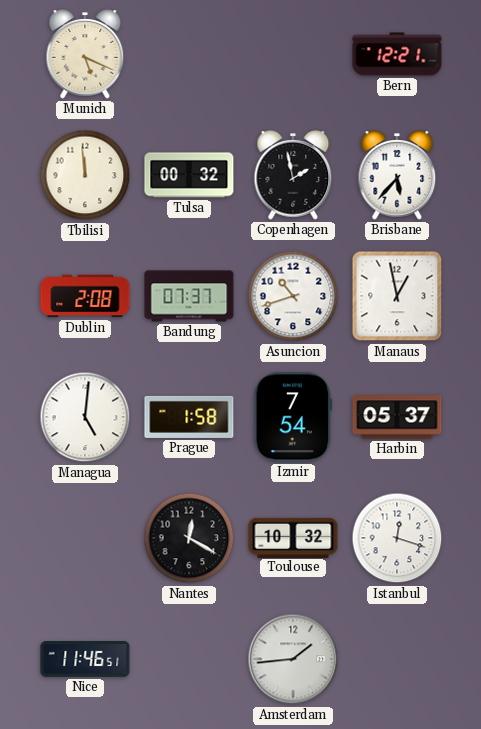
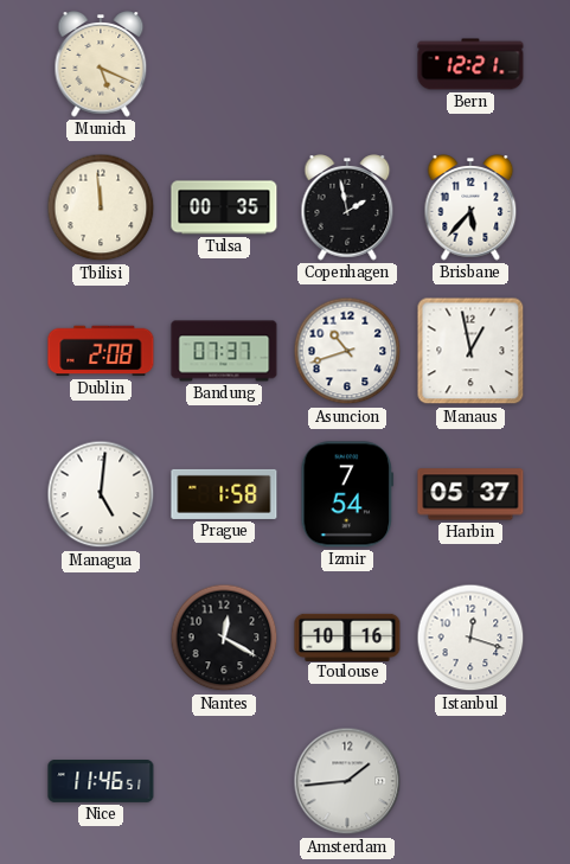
Tulsa: 00:32 -> 00:35
Toulouse: 10:32 -> 10:16
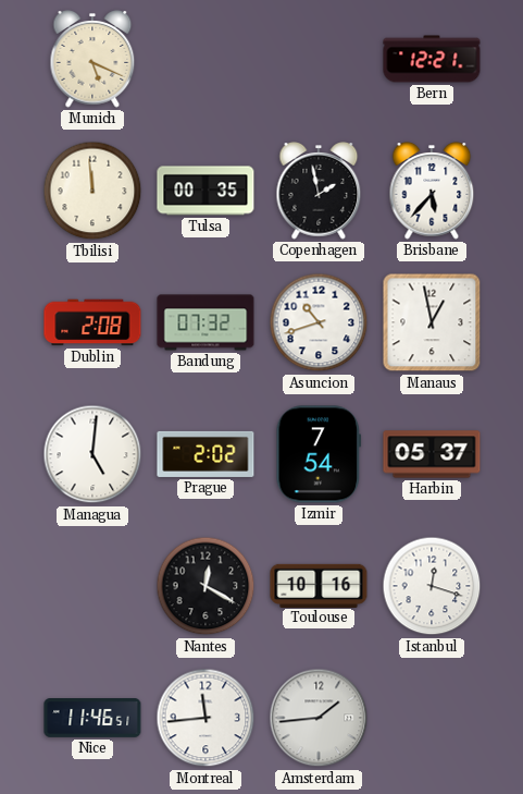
Bandung: 07:37 -> 07:32
Prague: 1:58 -> 2:02
Montreal: none -> 11:44
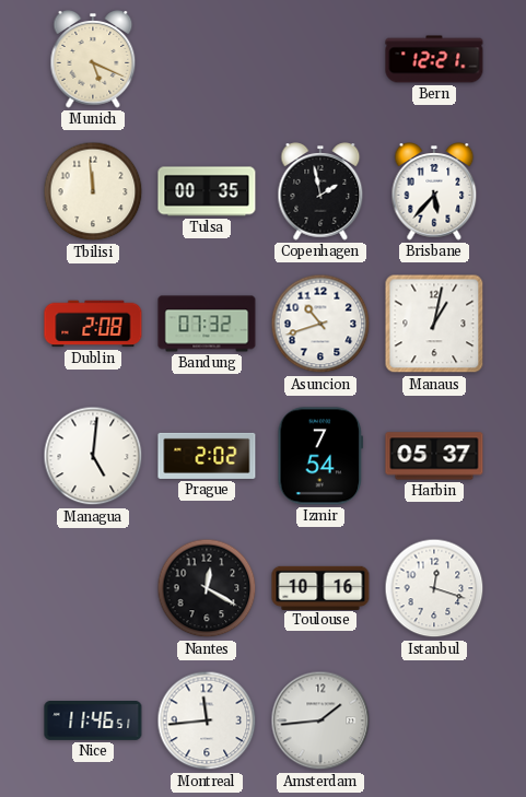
Manaus: 12:58 -> 1:02
